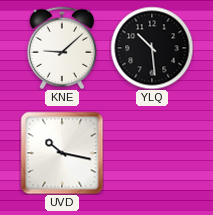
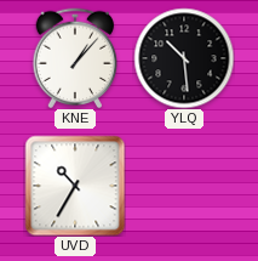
KNE: 9:08 -> 1:07
UVD: 10:17 -> 10:35
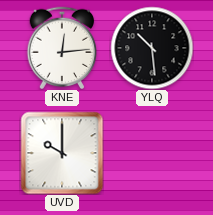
KNE: 1:07 -> 12:14
UVD: 10:35 -> 10:00
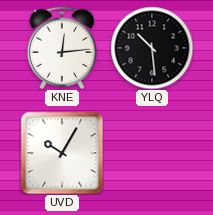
UVD: 10:00 -> 10:05
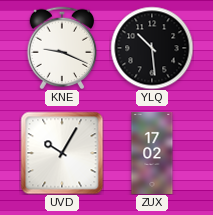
KNE: 12:14 -> 9:19
ZUX: none -> 17:02
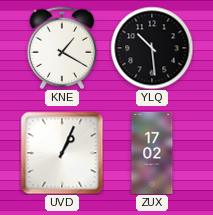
KNE: 9:19 -> 1:20
UVD: 10:05 -> 1:04
